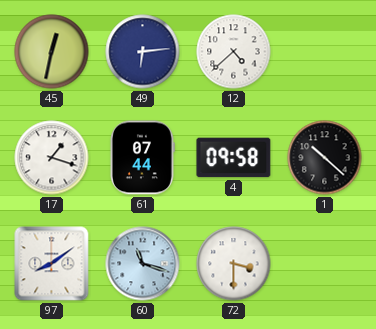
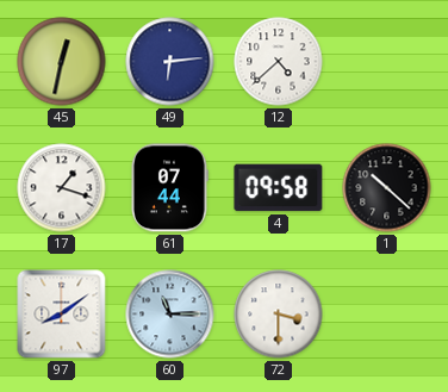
60: 11:18 -> 11:15
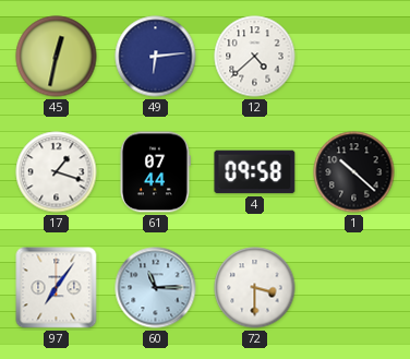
97: 8:09 -> 7:06
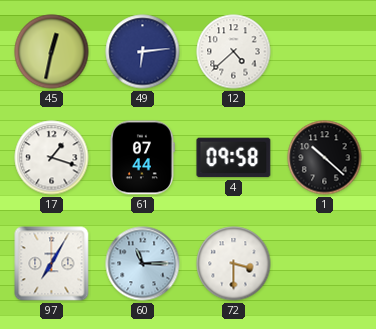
97: 7:06 -> 7:05
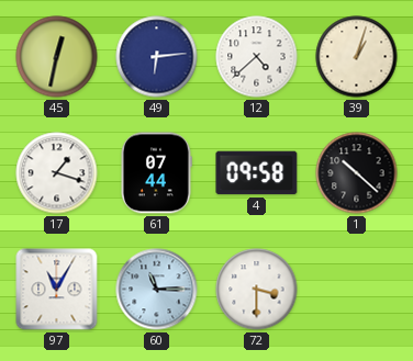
39: none -> 1:03
97: 7:05 -> 11:05
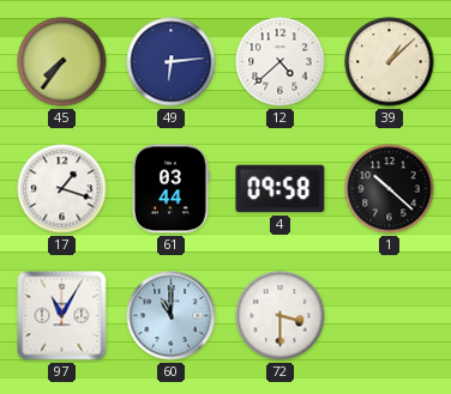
45: 12:32 -> 7:36
39: 1:03 -> 1:08
61: 07:44 -> 03:44
60: 11:15 -> 11:00
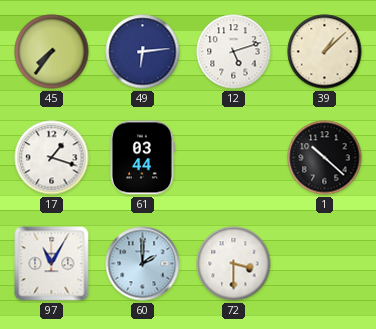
12: 4:38 -> 5:12
4: 09:58 -> none
60: 11:00 -> 2:00
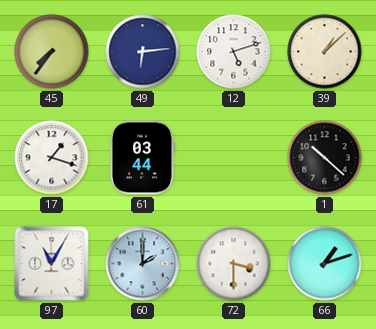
66: none -> 1:12
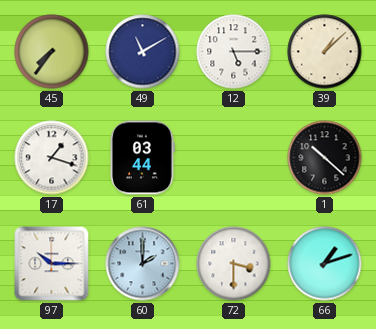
49: 6:14 -> 11:10
12: 5:12 -> 5:15
97: 11:05 -> 10:15
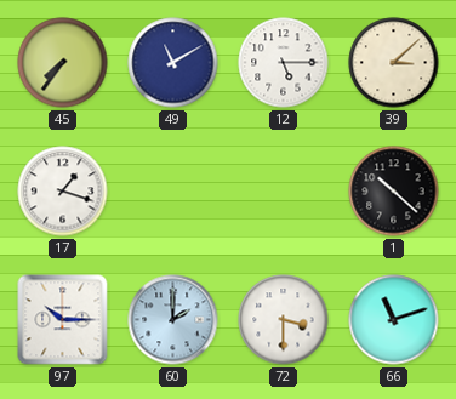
39: 1:08 -> 3:08
61: 03:44 -> none
66: 1:12 -> 11:12
